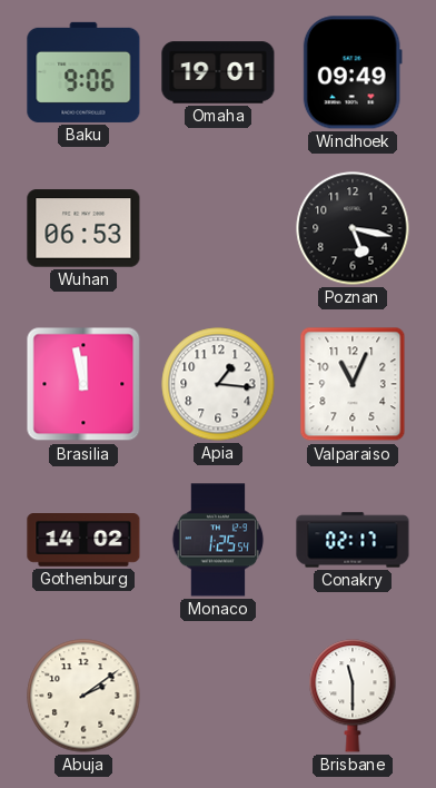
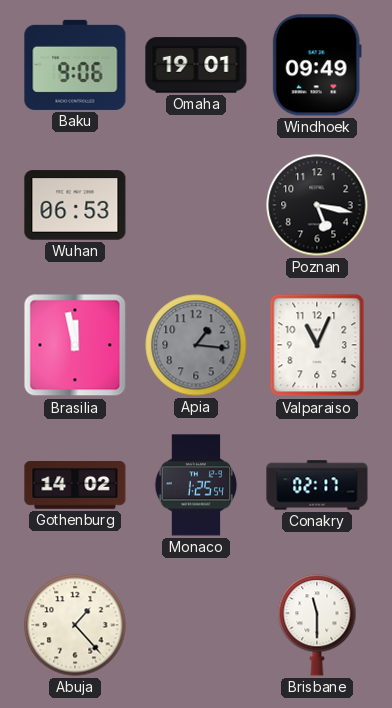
Apia dial: white -> grey
Abuja: 2:09 -> 1:23
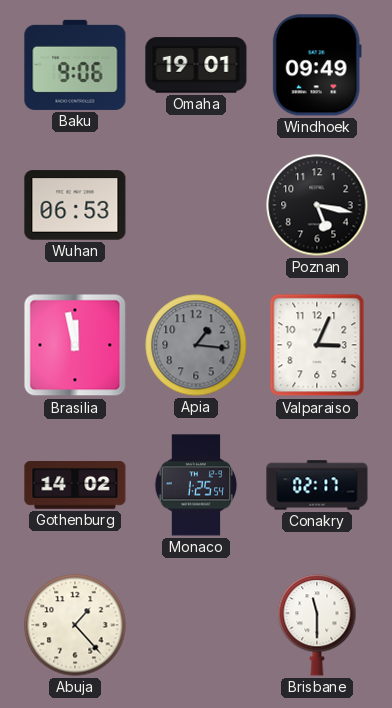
Valparaiso: 11:04 -> 3:04
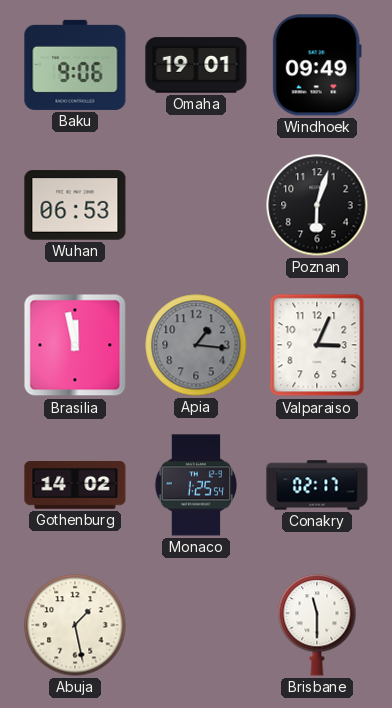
Poznan: 5:17 -> 6:03
Abuja: 1:23 -> 1:28
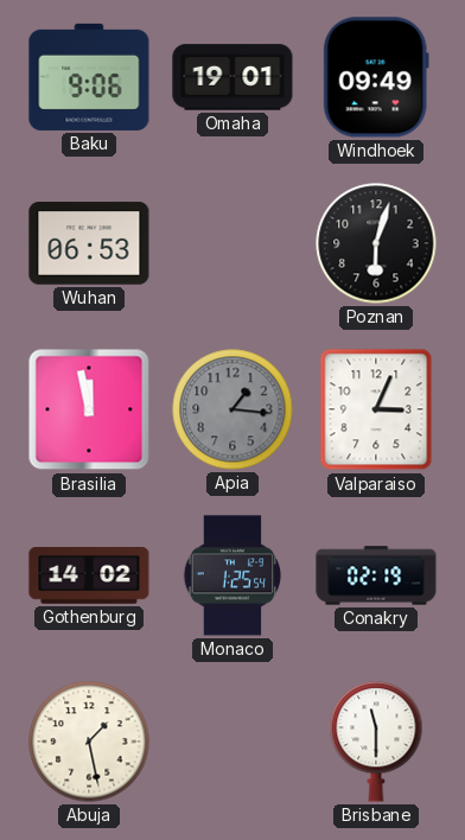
Conakry: 02:17 -> 02:19
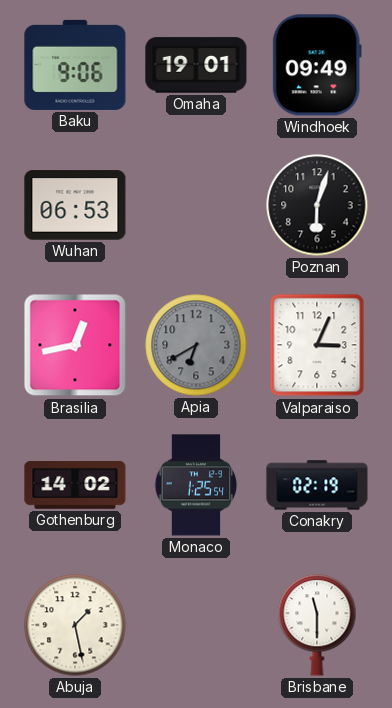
Brasilia: 11:58 -> 12:43
Apia: 1:16 -> 6:40
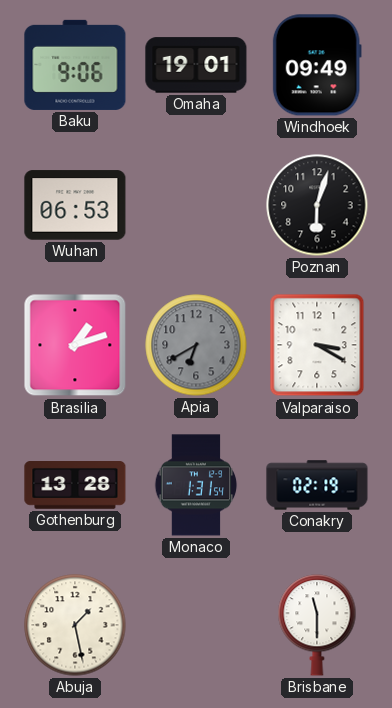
Brasilia: 12:43 -> 1:12
Valparaiso: 3:04 -> 3:20
Gothenburg: 14:02 -> 13:28
Monaco: 1:25 -> 1:31
